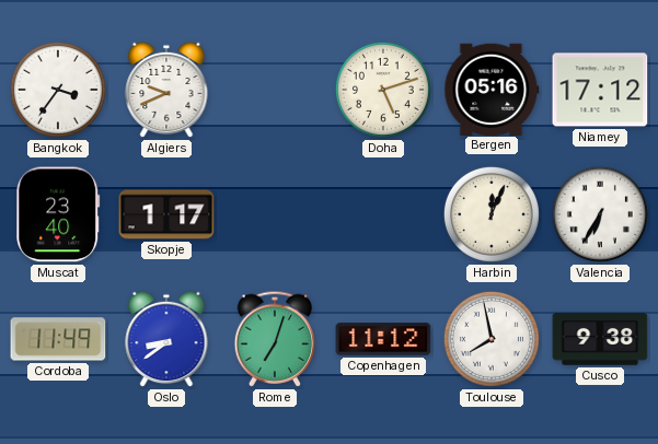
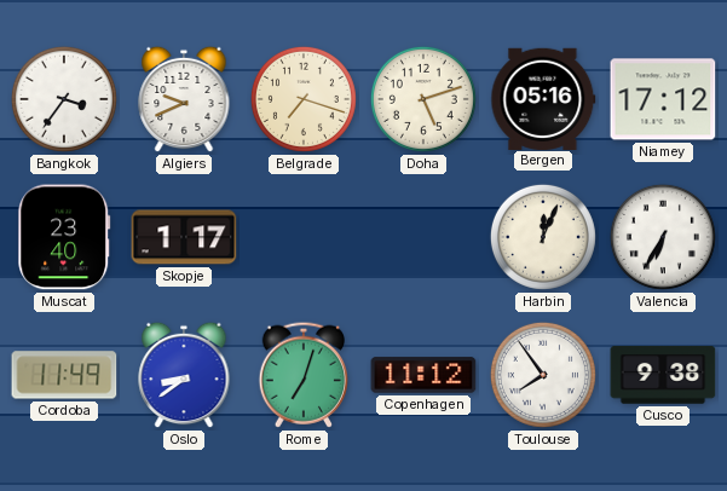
Belgrade: none -> 7:18
Toulouse: 7:58 -> 7:54
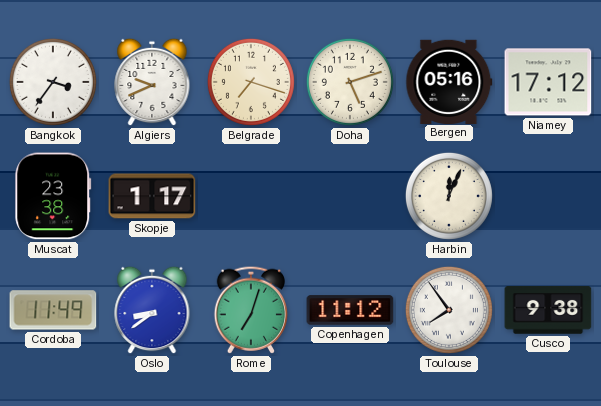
Muscat: 23:40 -> 23:38
Valencia: 6:35 -> none
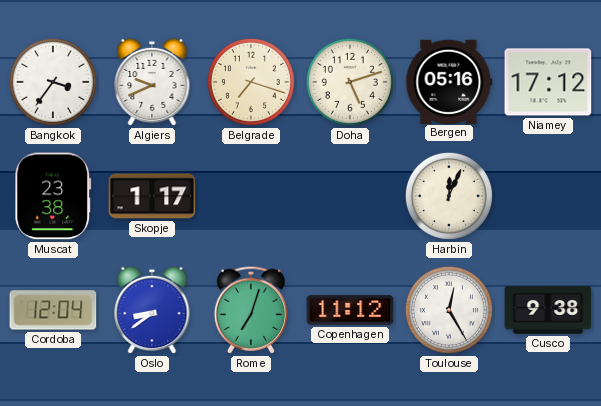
Cordoba: 11:49 -> 12:04
Toulouse: 7:54 -> 12:25
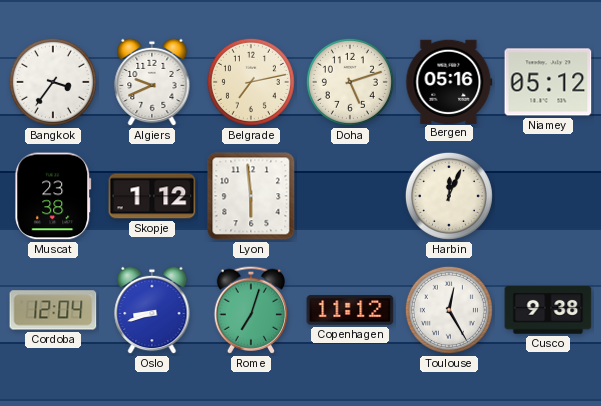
Belgrade: 7:18 -> 7:13
Niamey: 17:12 -> 05:12
Skopje: 1:17 -> 1:12
Lyon: none -> 5:59
Oslo: 8:39 -> 8:42
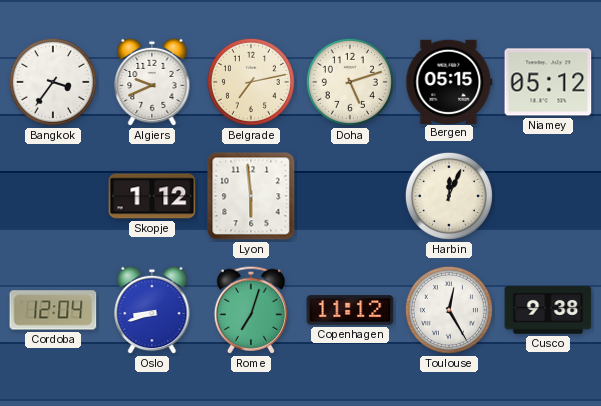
Bergen: 05:16 -> 05:15
Muscat: 23:38 -> none
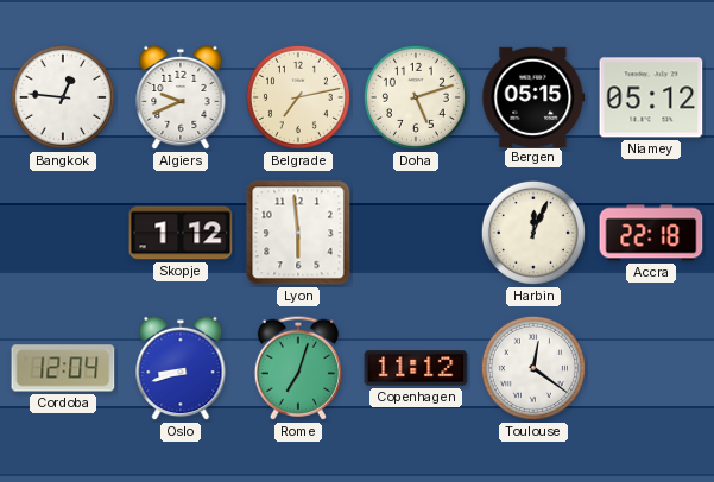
Bangkok: 3:36 -> 12:46
Accra: none -> 22:18
Toulouse: 12:25 -> 12:21
Cusco: 9:38 -> none
